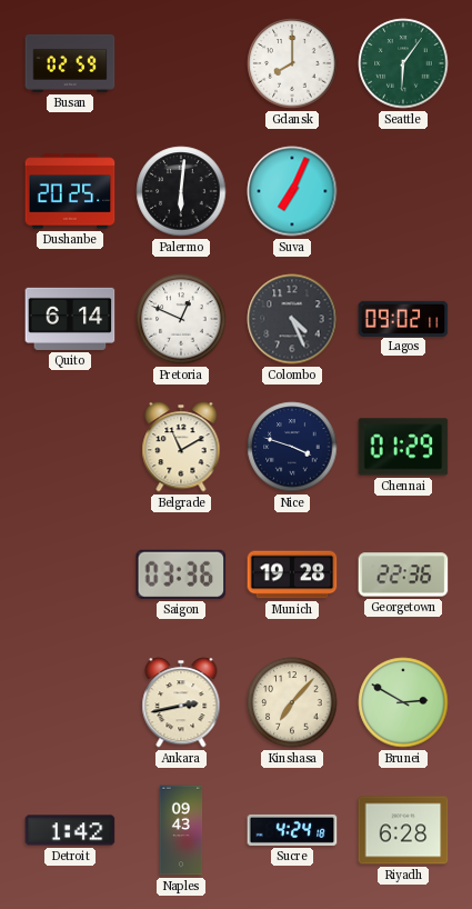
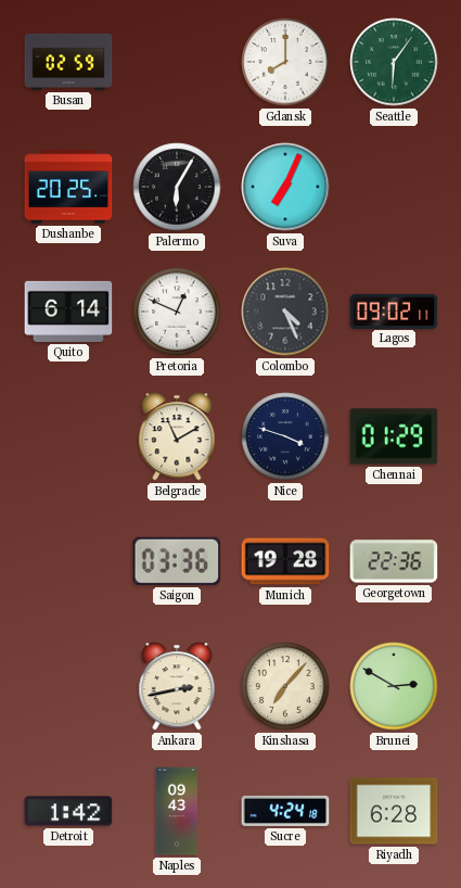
Palermo: 6:01 -> 6:05
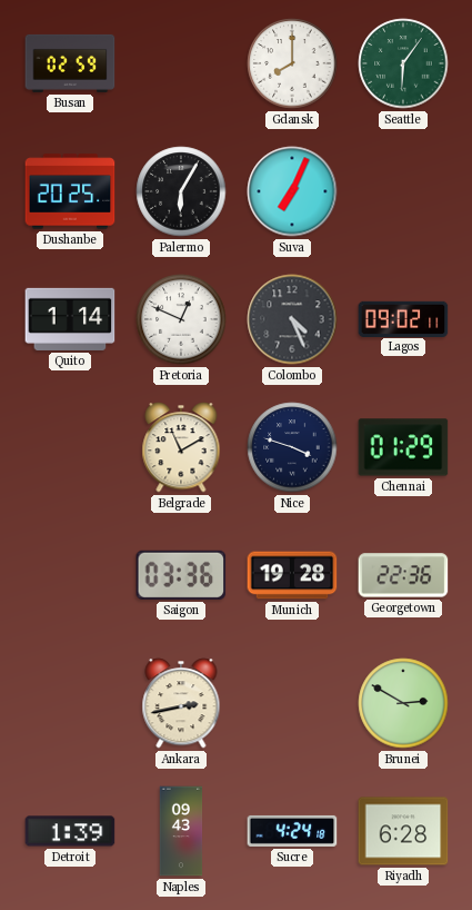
Quito: 6:14 -> 1:14
Kinshasa: 7:07 -> none
Detroit: 1:42 -> 1:39
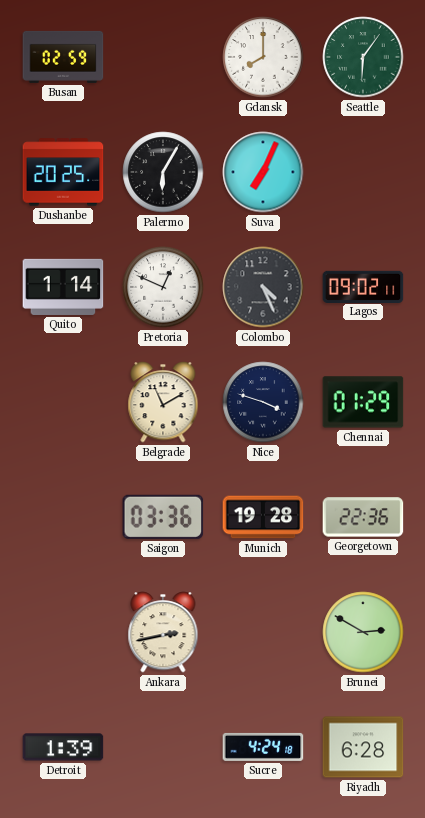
Naples: 09:43 -> none
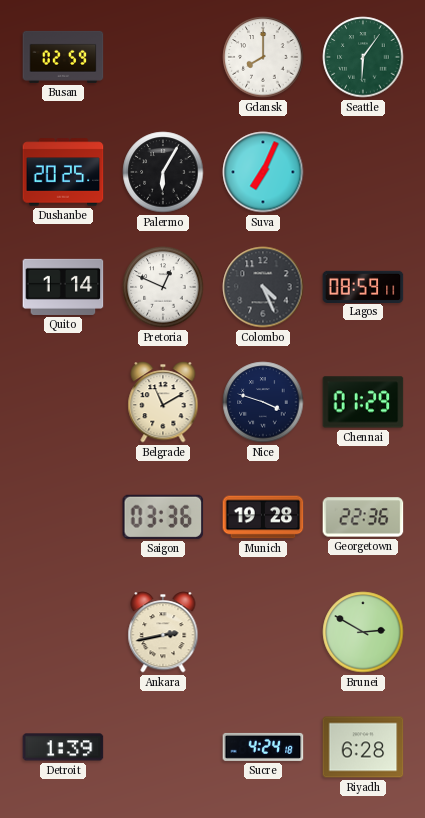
Lagos: 09:02 -> 08:59
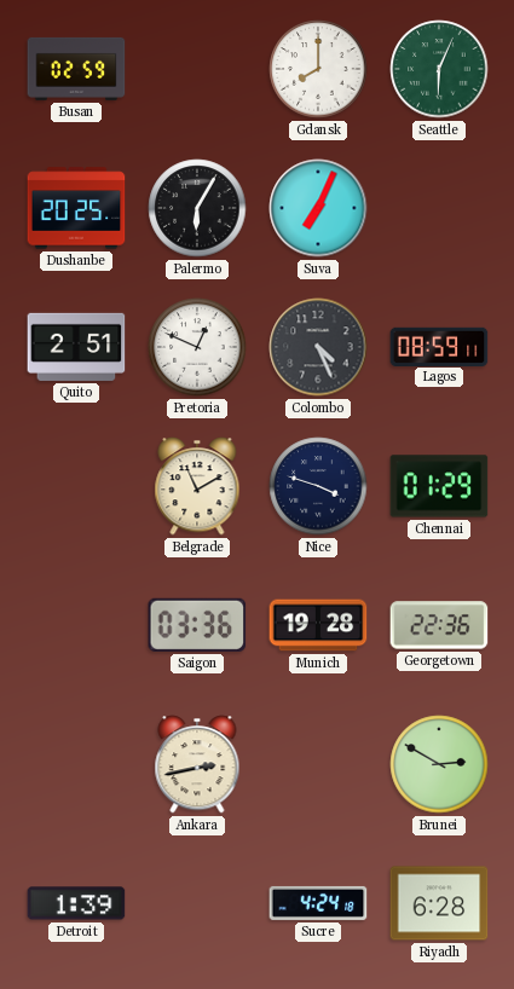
Seattle: 6:06 -> 6:04
Quito: 1:14 -> 2:51
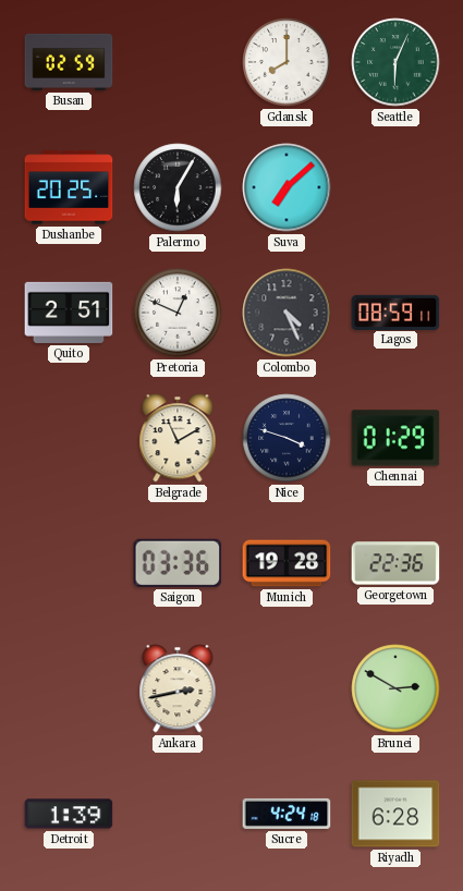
Suva: 7:04 -> 7:08
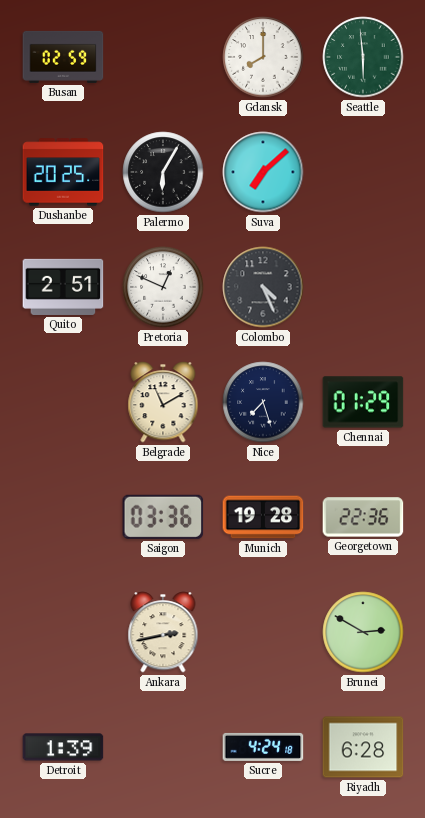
Seattle: 6:04 -> 5:59
Lagos: 08:59 -> none
Nice: 3:48 -> 7:27
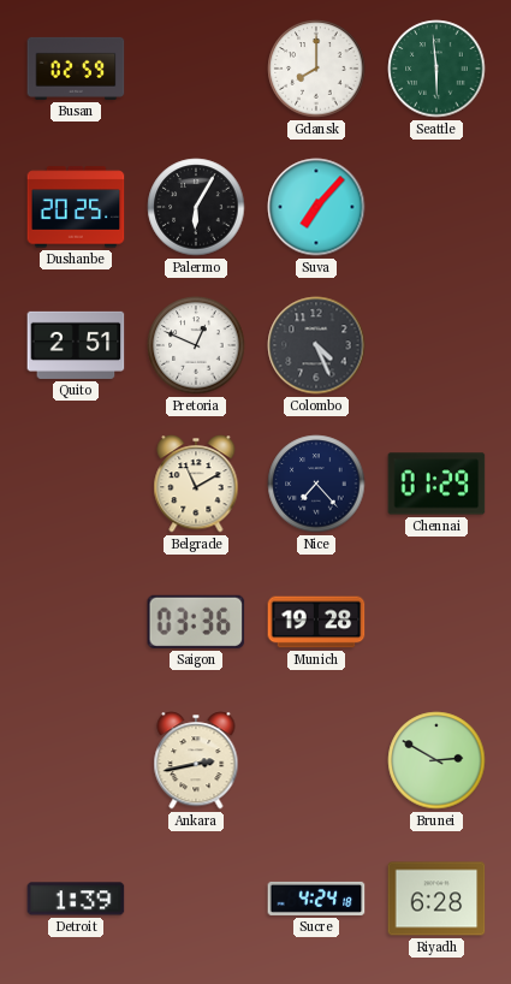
Suva: 7:08 -> 7:07
Nice: 7:27 -> 7:23
Georgetown: 22:36 -> none
